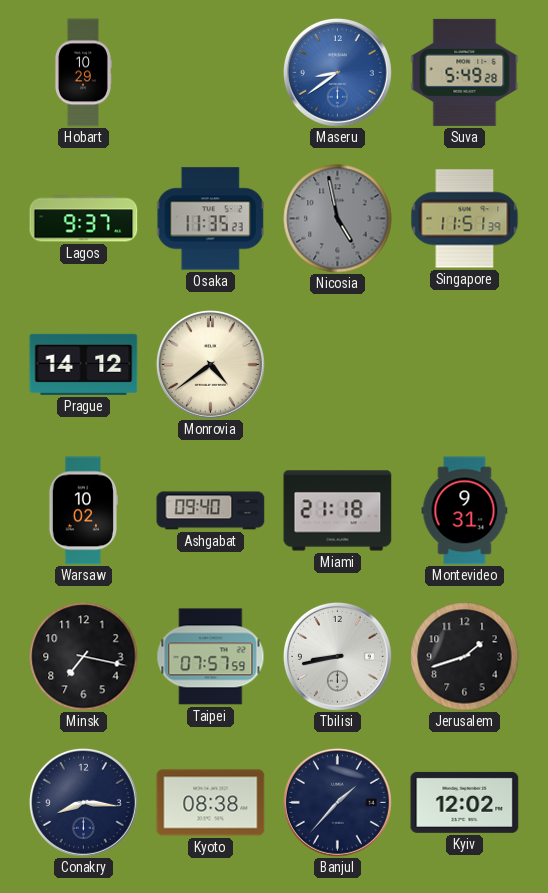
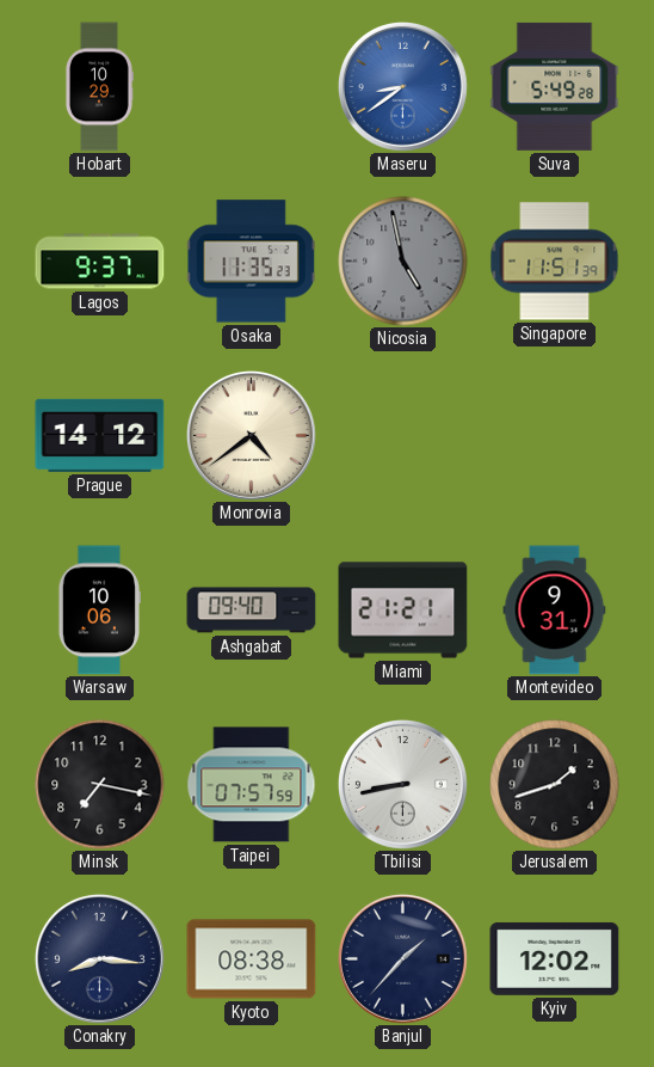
Warsaw: 10:02 -> 10:06
Miami: 21:18 -> 21:21
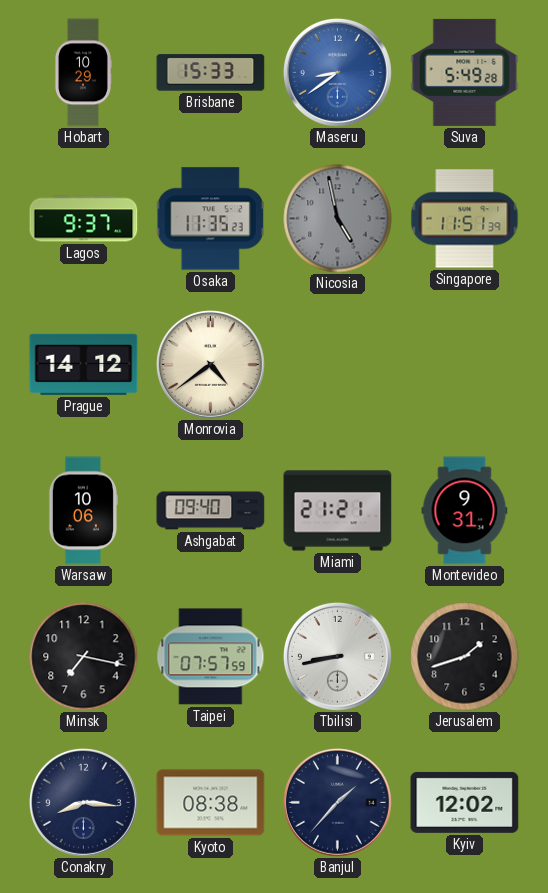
Brisbane: none -> 15:33
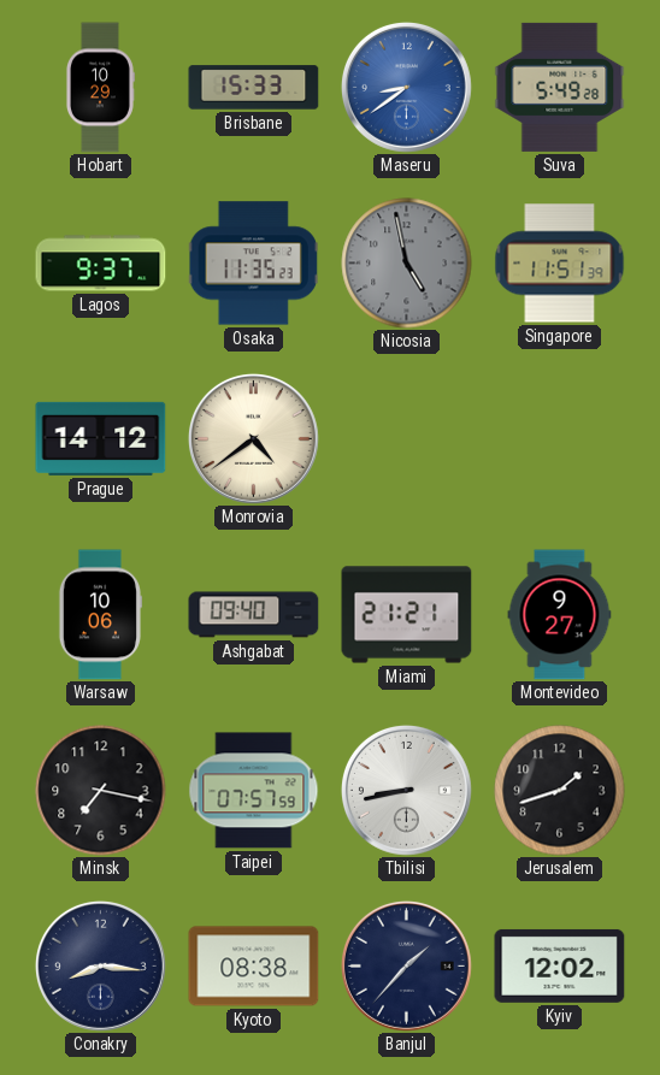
Montevideo: 9:31 -> 9:27
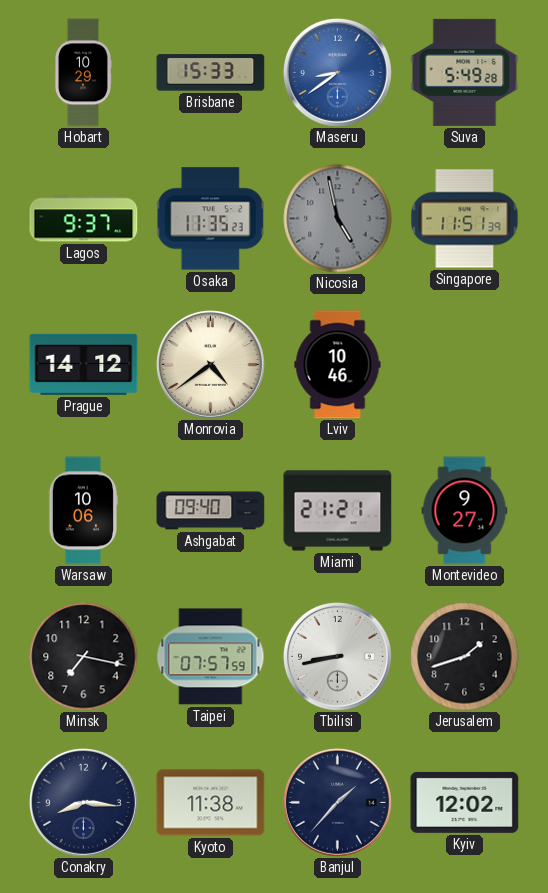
Lviv: none -> 10:46
Kyoto: 08:38 -> 11:38
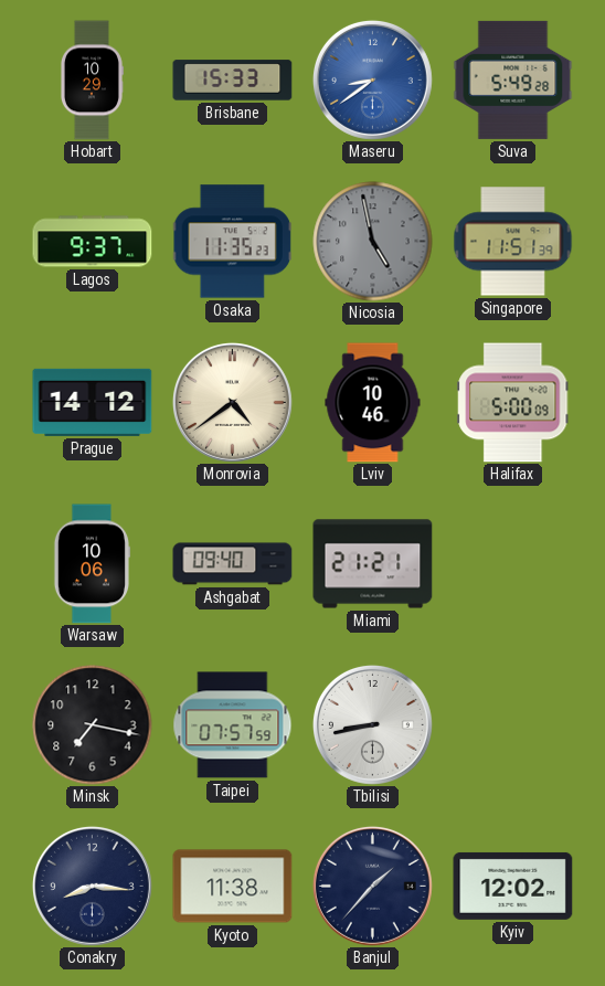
Halifax: none -> 5:00
Montevideo: 9:27 -> none
Jerusalem: 1:42 -> none
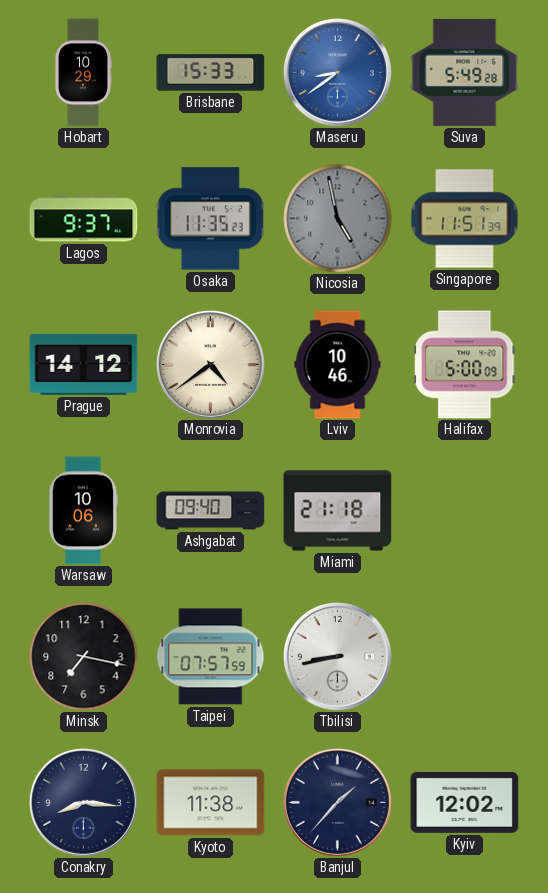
Miami: 21:21 -> 21:18
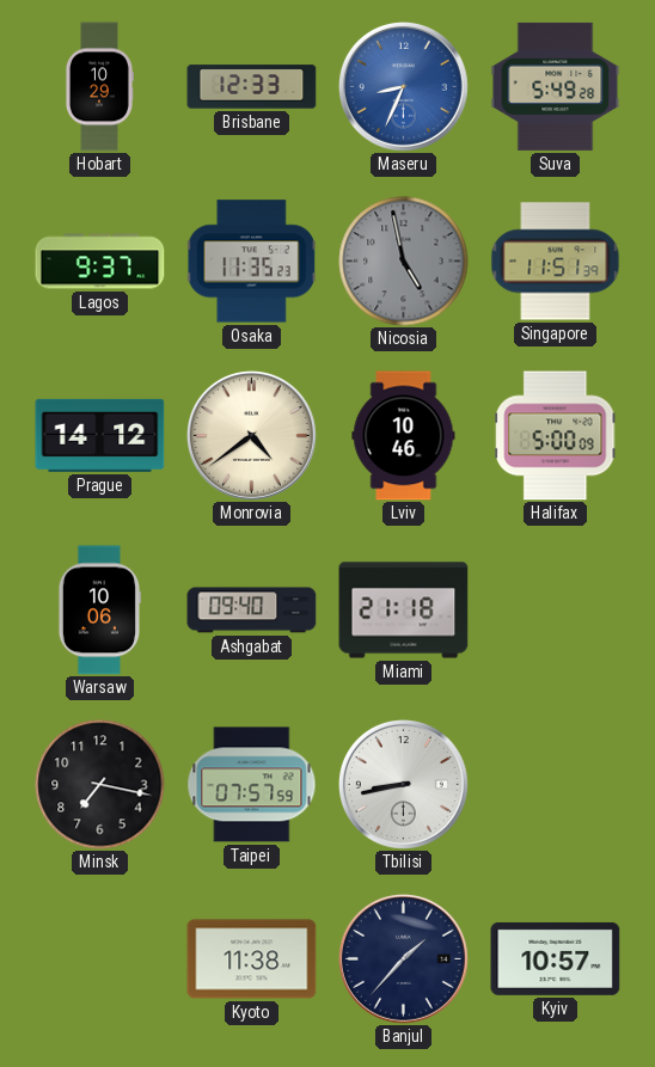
Brisbane: 15:33 -> 12:33
Maseru: 8:39 -> 8:34
Conakry: 8:16 -> none
Kyiv: 12:02 -> 10:57
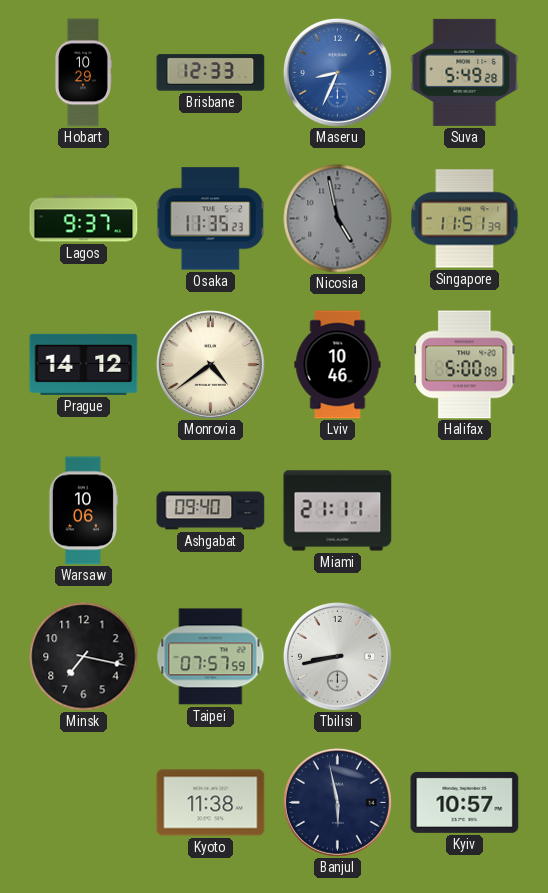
Miami: 21:18 -> 21:11
Banjul: 1:37 -> 5:58
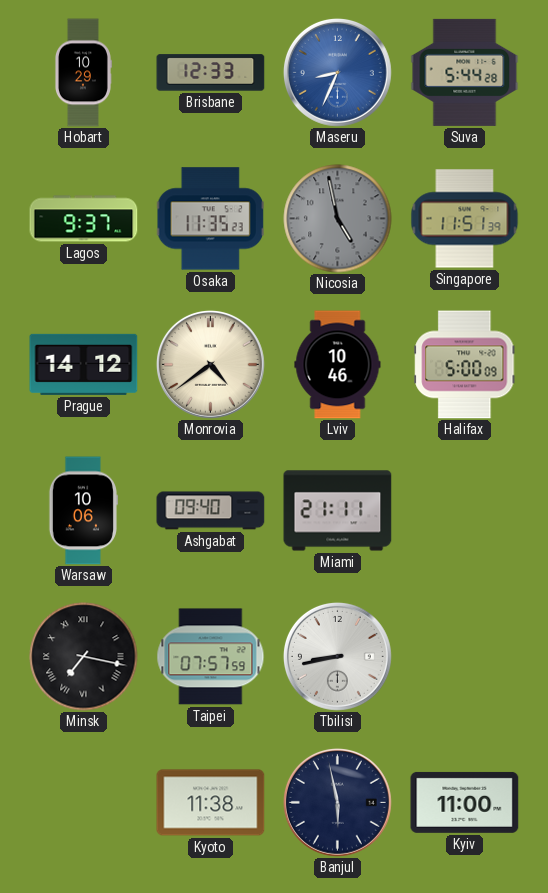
Suva: 5:49 -> 5:44
Minsk numerals: Arabic -> Roman
Kyiv: 10:57 -> 11:00
